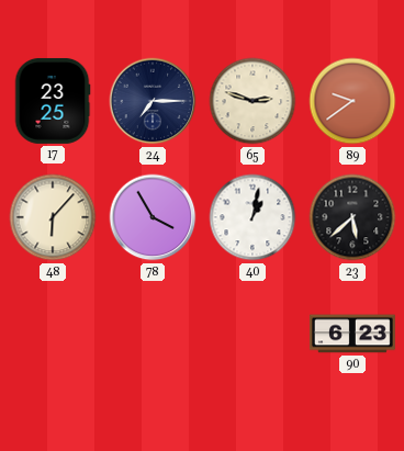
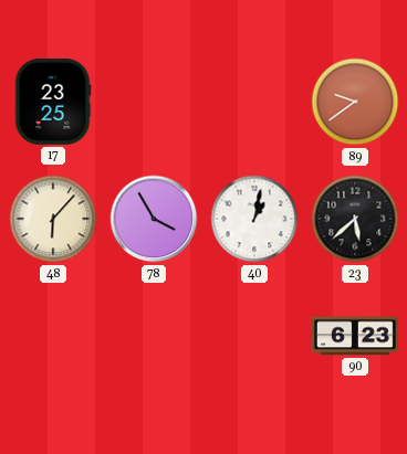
24: 7:15 -> none
65: 2:48 -> none
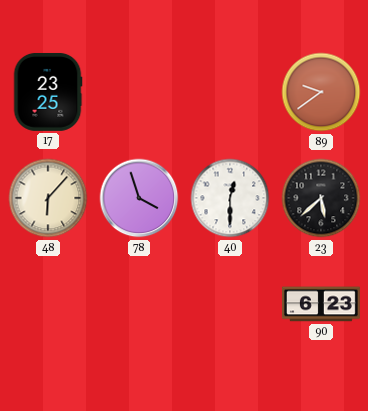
78: 3:55 -> 3:57
40: 1:02 -> 12:30
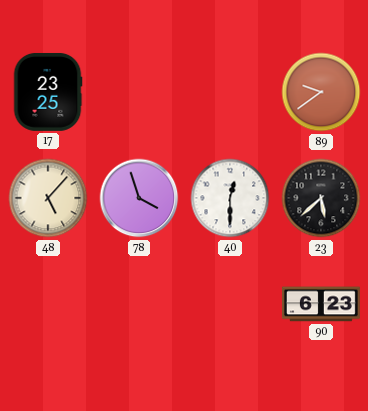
48: 6:07 -> 5:07
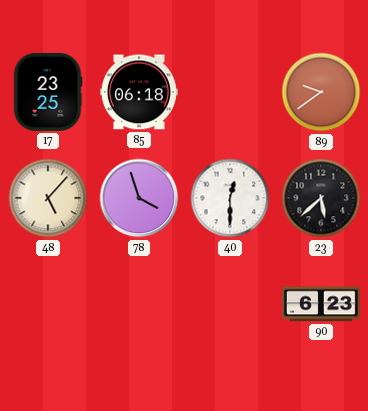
85: none -> 06:18
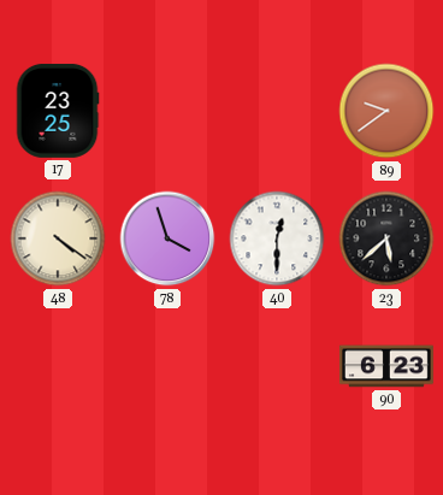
85: 06:18 -> none
48: 5:07 -> 4:21
